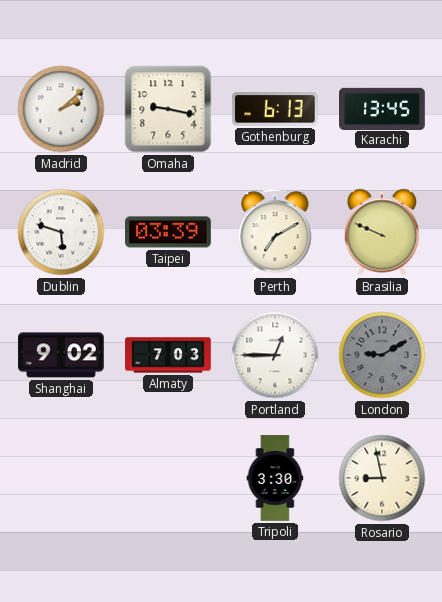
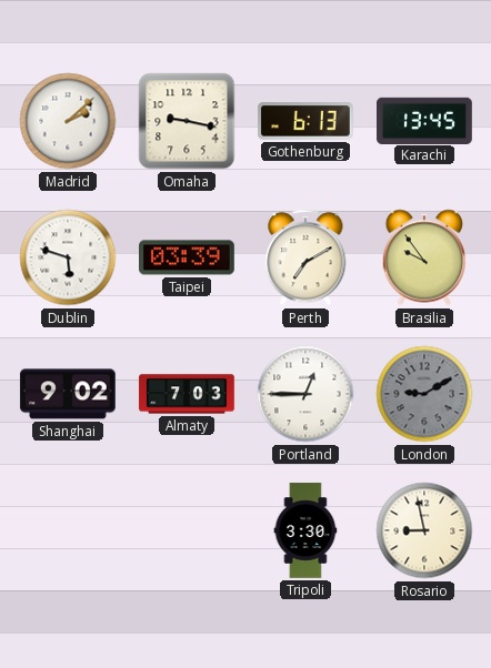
Brasilia: 9:49 -> 9:54
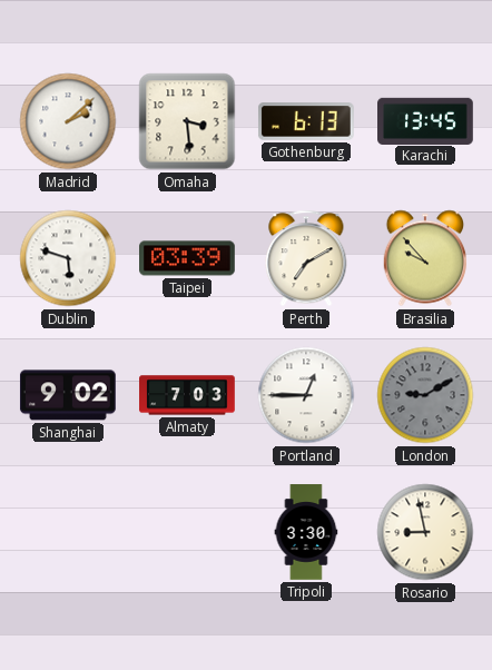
Omaha: 9:17 -> 3:29
Brasilia: 9:54 -> 9:53
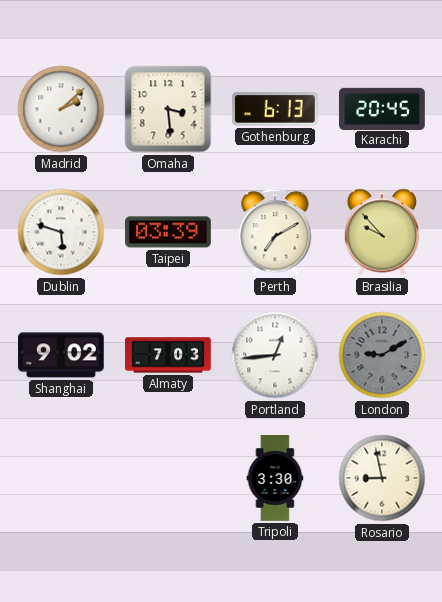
Karachi: 13:45 -> 20:45
Portland: 12:45 -> 12:44
